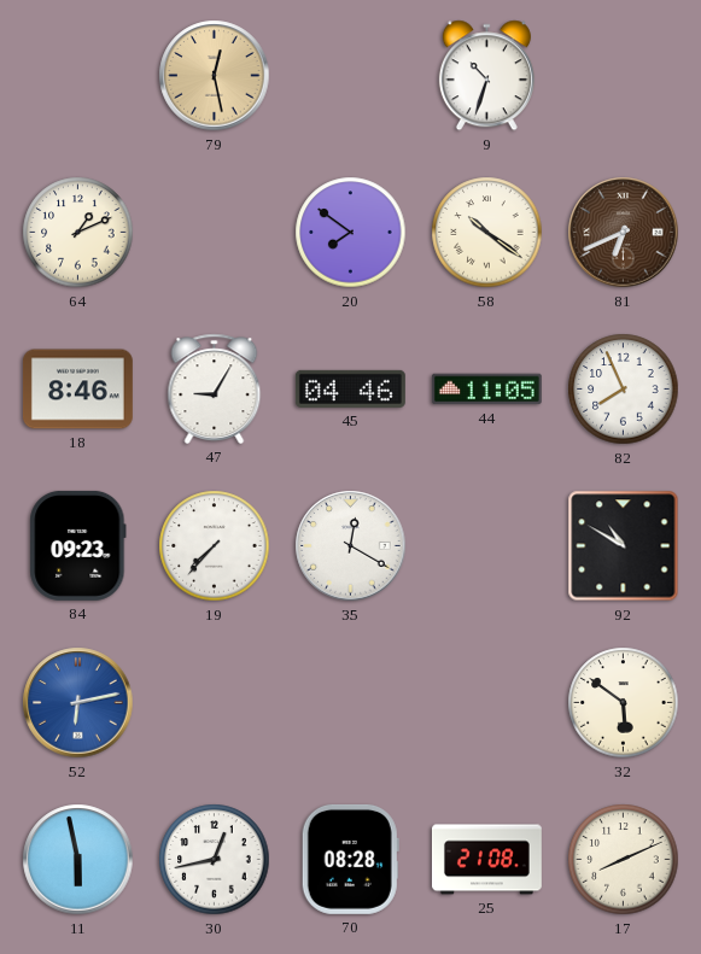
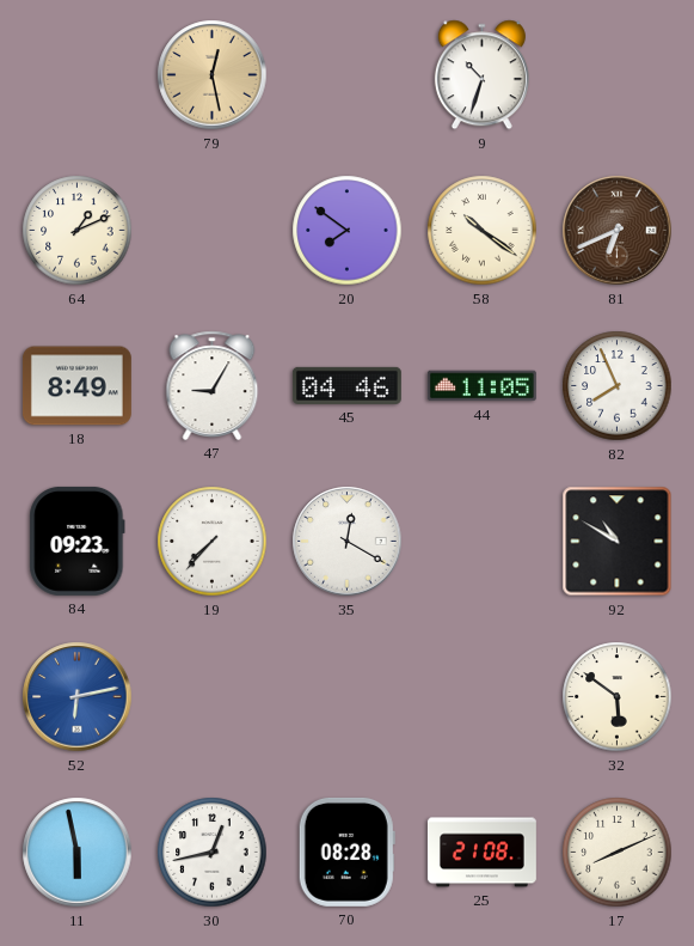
18: 8:46 -> 8:49
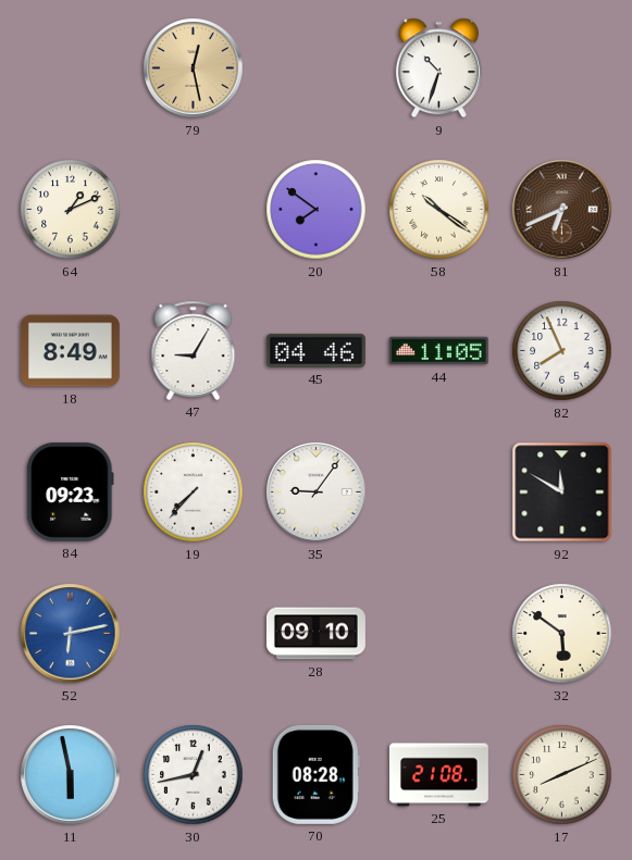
35: 12:20 -> 9:06
92: 10:50 -> 11:50
28: none -> 09:10
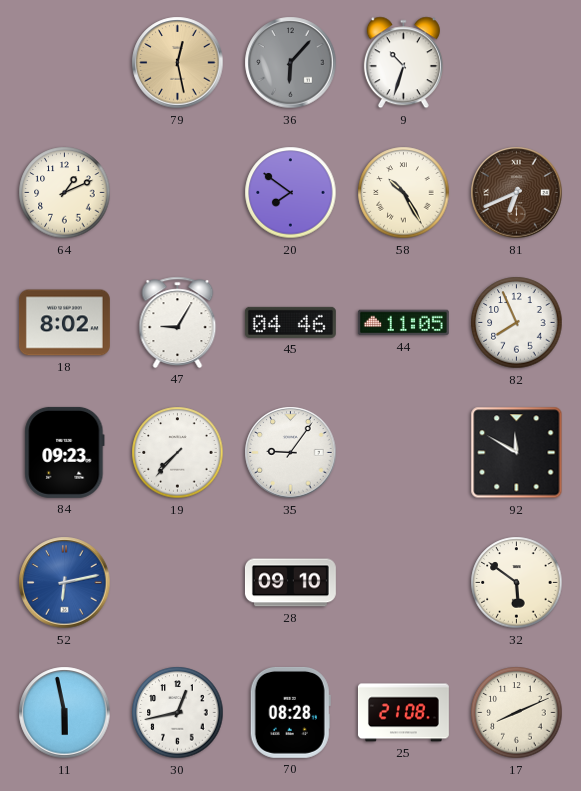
36: none -> 6:07
58: 10:21 -> 10:25
18: 8:49 -> 8:02
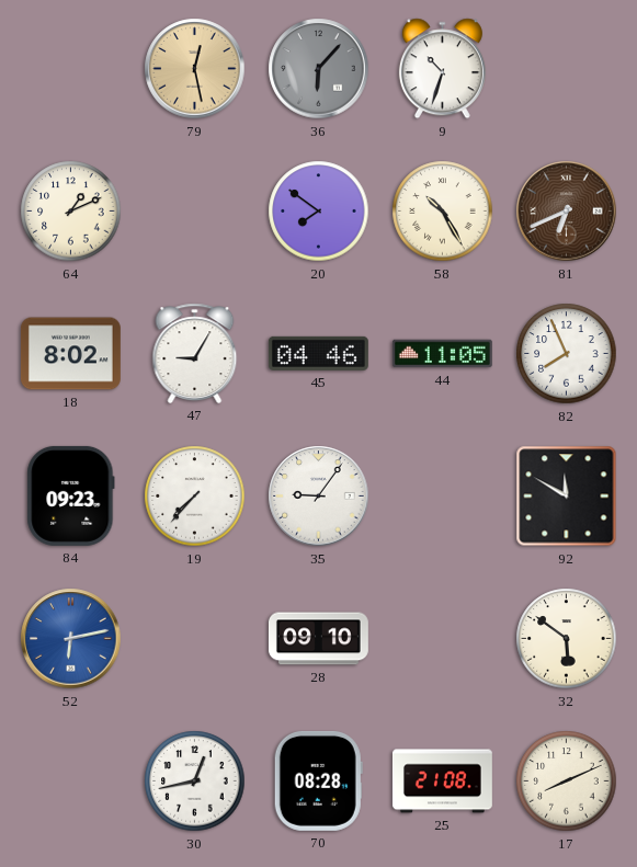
11: 5:58 -> none
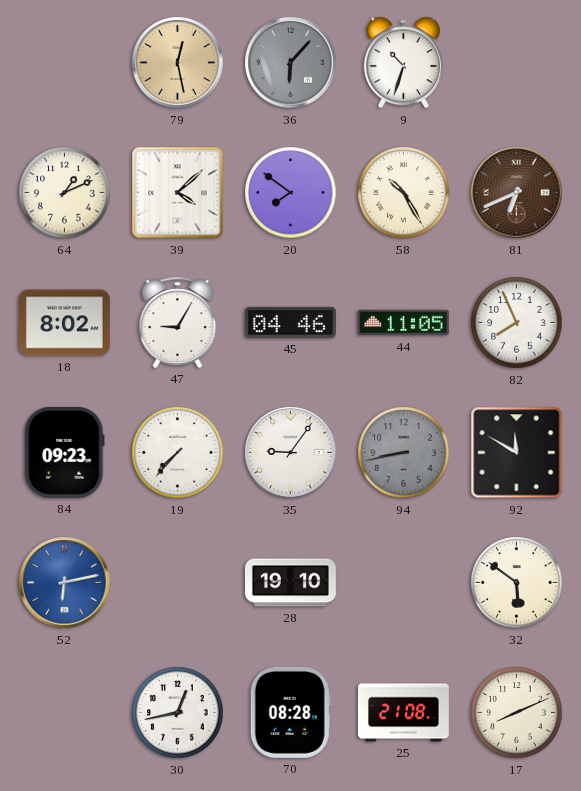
39: none -> 4:08
94: none -> 8:43
28: 09:10 -> 19:10
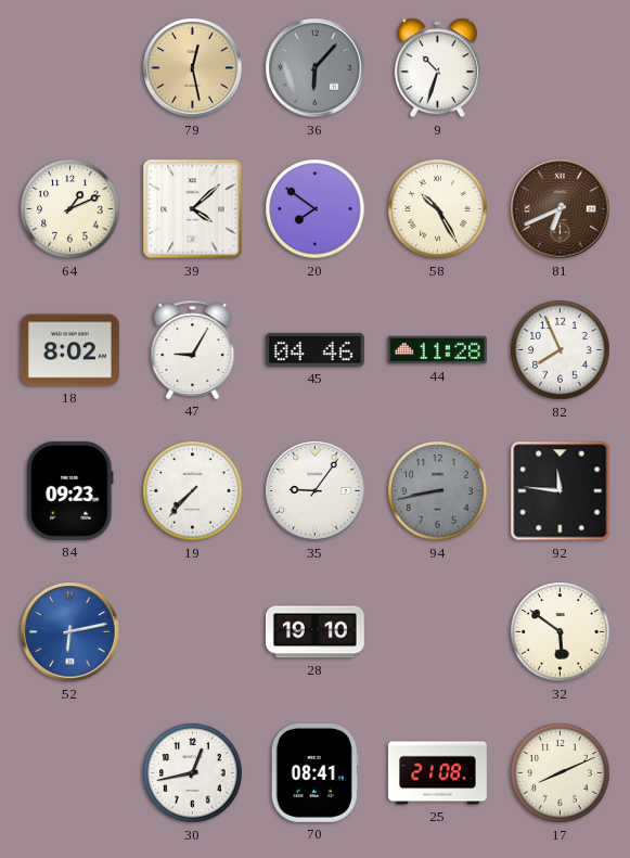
44: 11:05 -> 11:28
92: 11:50 -> 11:46
70: 08:28 -> 08:41
